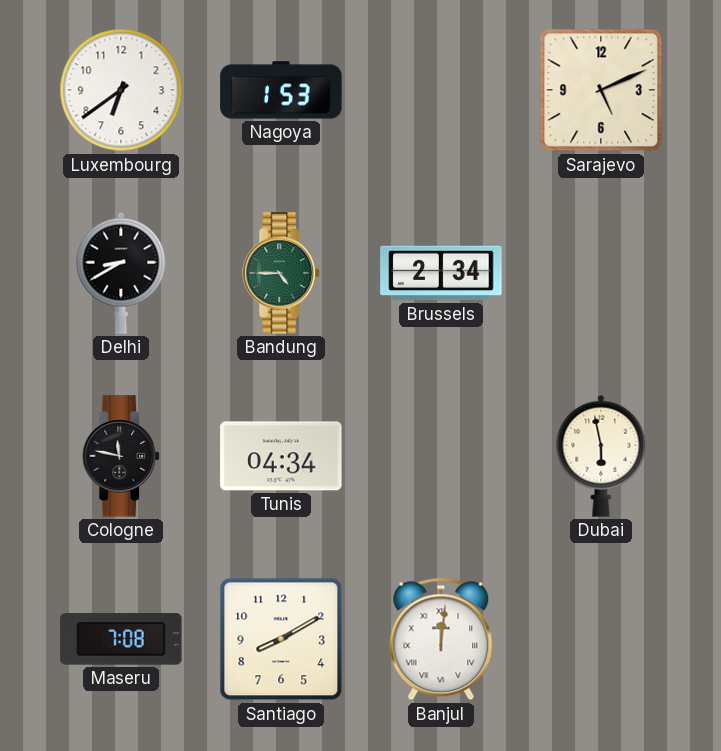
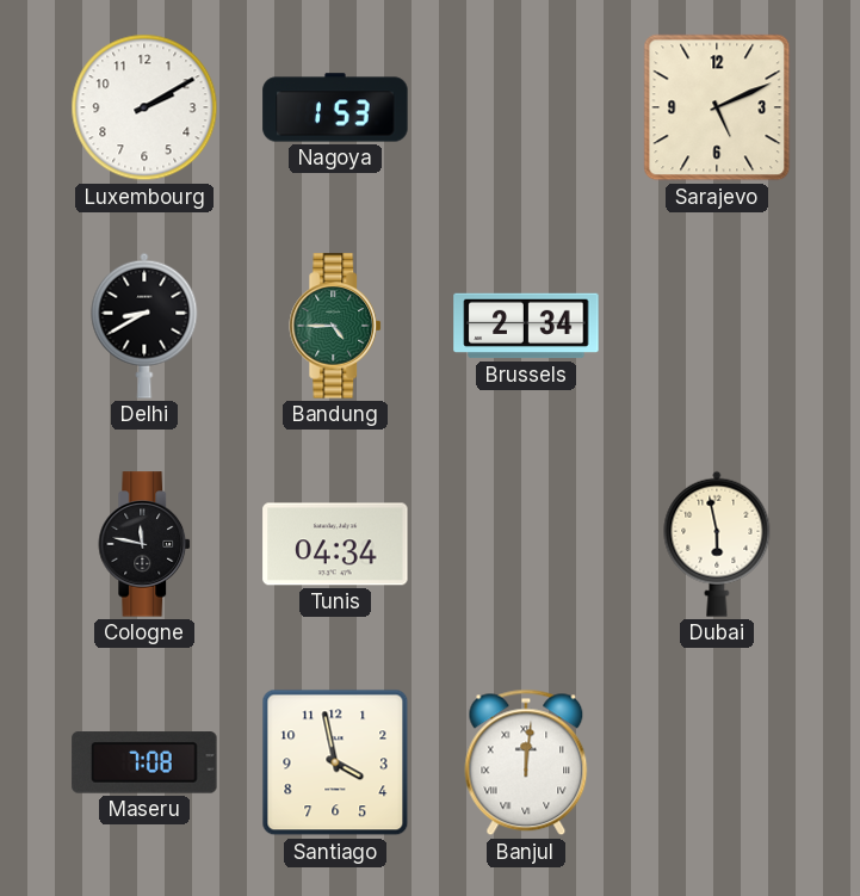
Luxembourg: 6:39 -> 2:10
Santiago: 8:10 -> 3:58
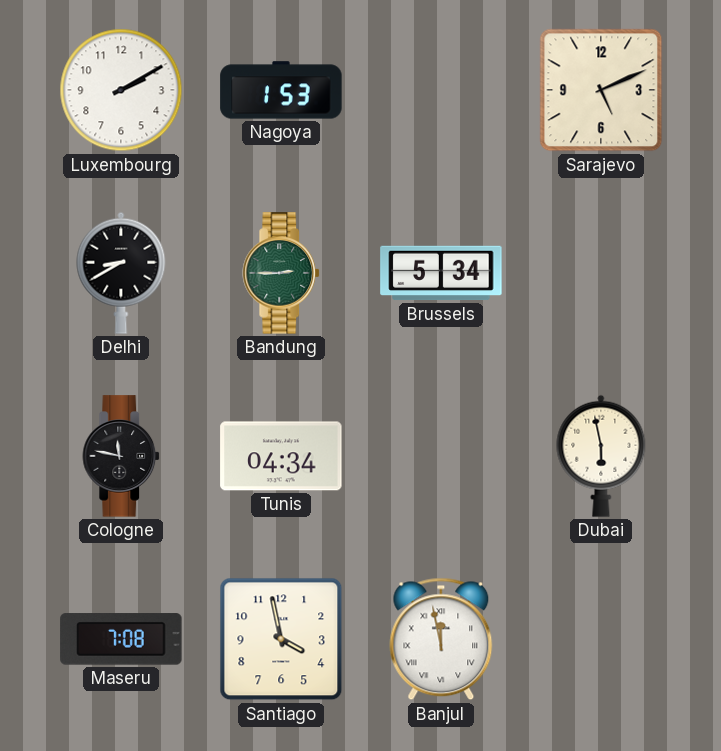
Bandung: 4:45 -> 2:45
Brussels: 2:34 -> 5:34
Banjul: 12:01 -> 11:58
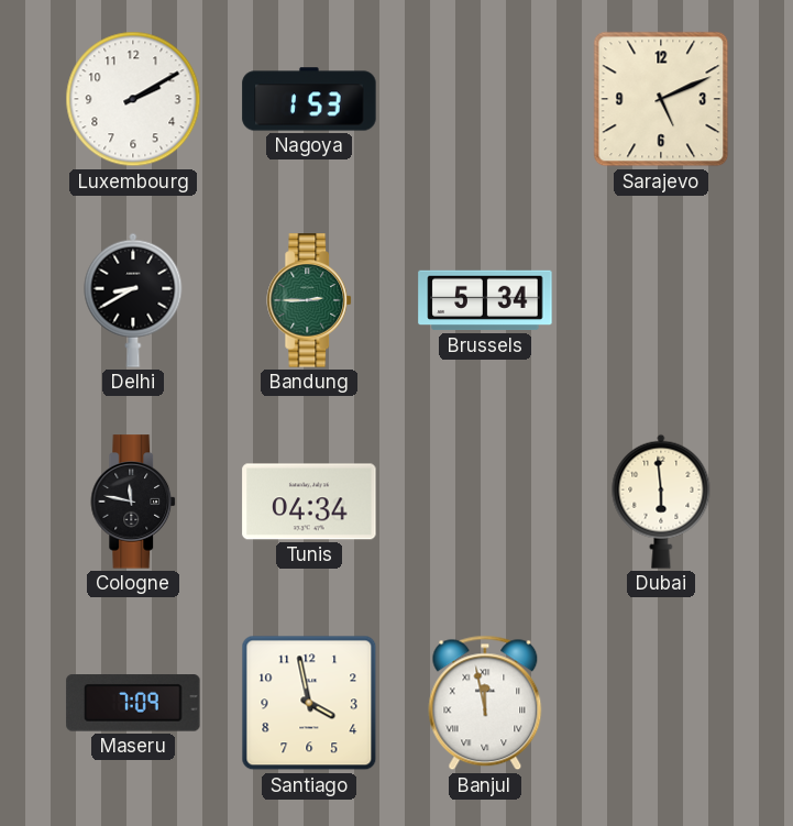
Dubai: 5:58 -> 5:59
Maseru: 7:08 -> 7:09
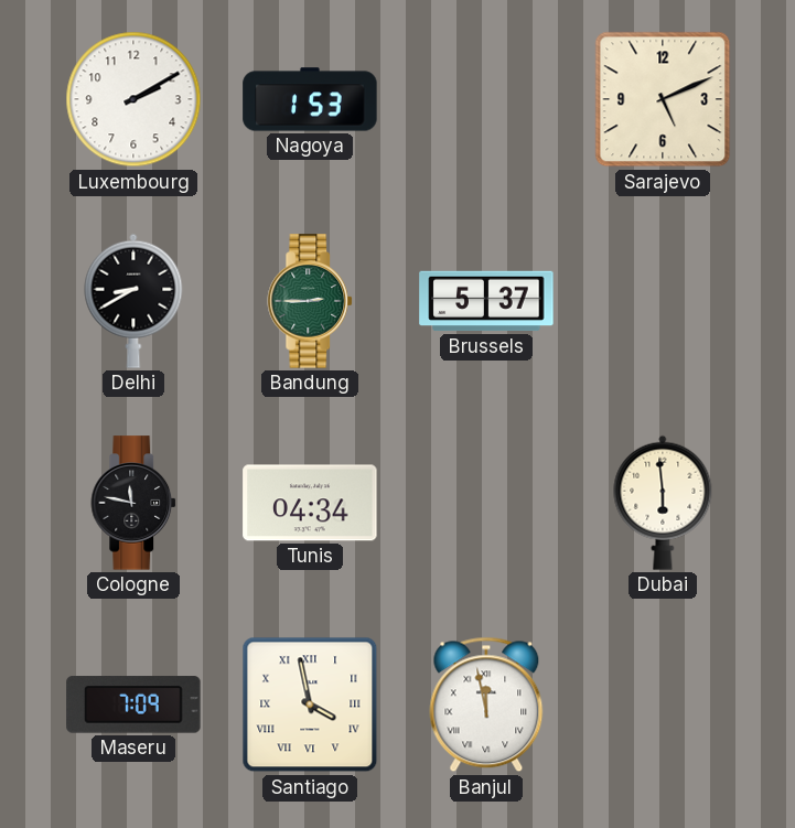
Brussels: 5:34 -> 5:37
Santiago numerals: Arabic -> Roman
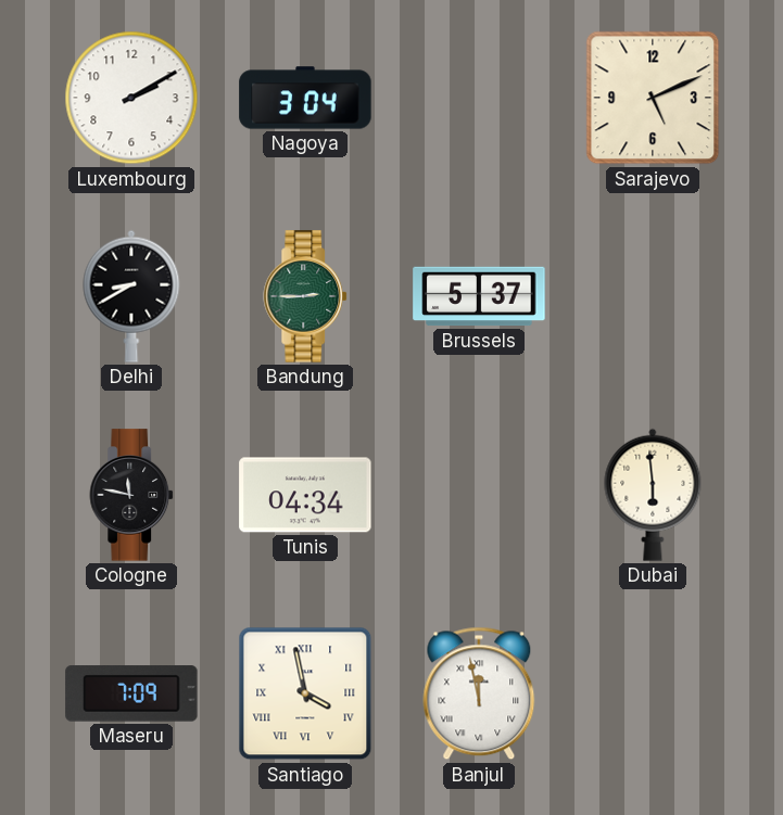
Nagoya: 1:53 -> 3:04
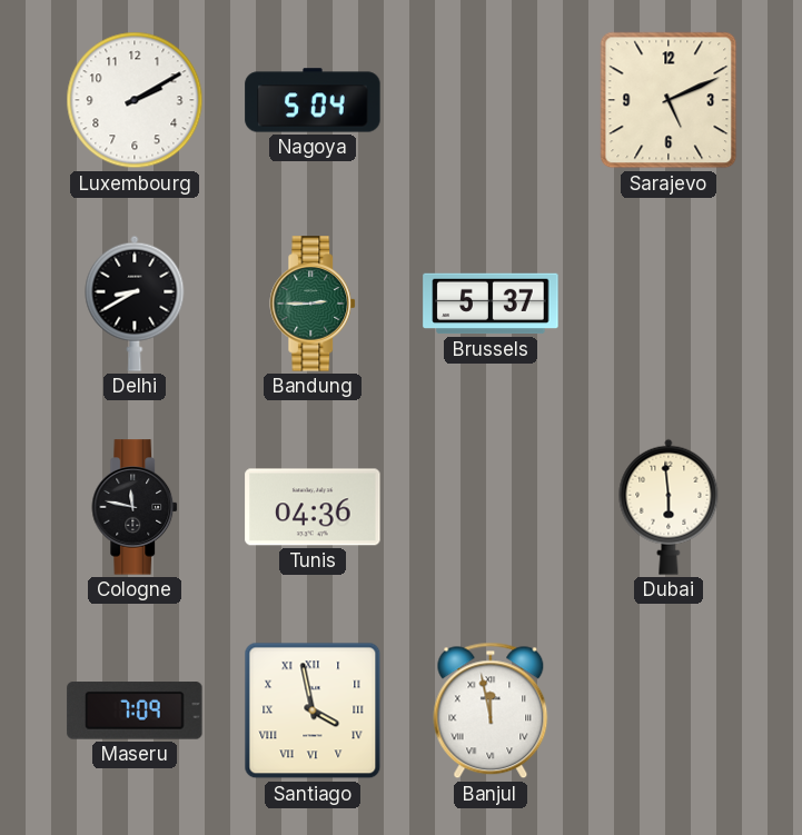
Nagoya: 3:04 -> 5:04
Tunis: 04:34 -> 04:36
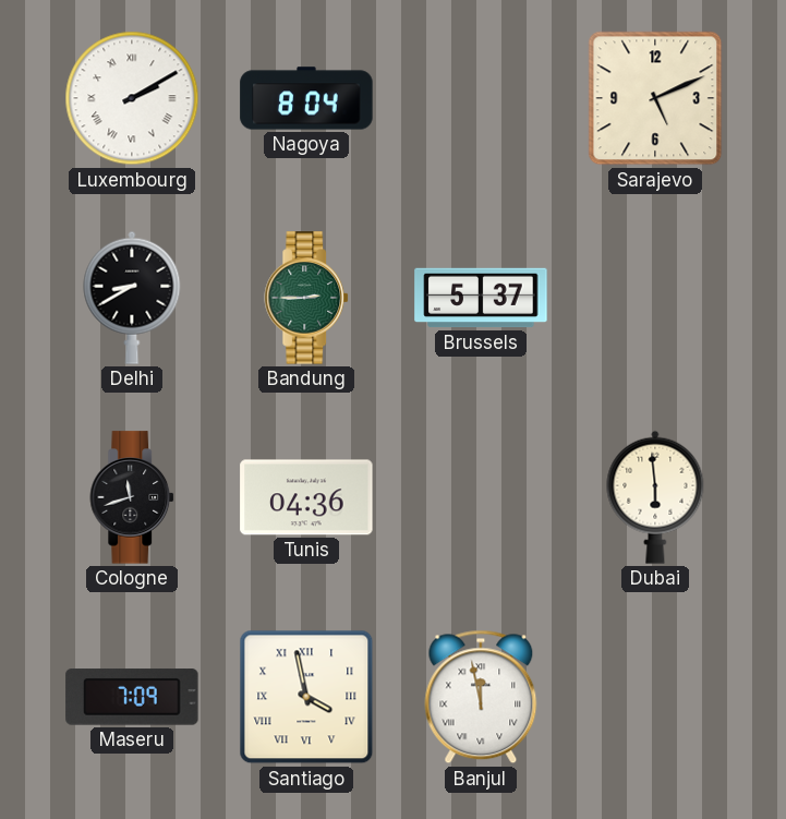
Luxembourg numerals: Arabic -> Roman
Nagoya: 5:04 -> 8:04
Cologne: 11:47 -> 11:42
